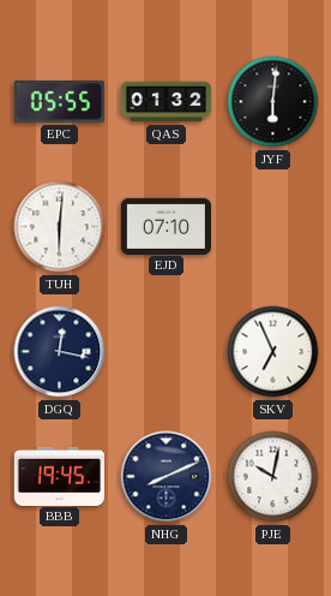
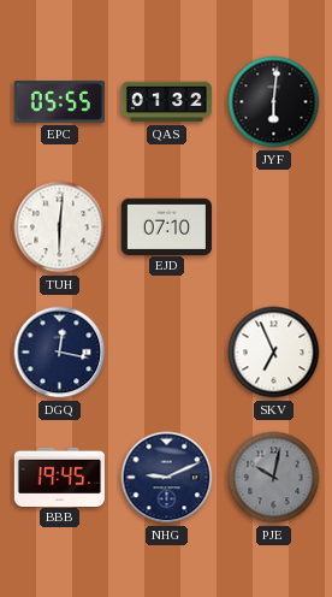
NHG: 8:11 -> 9:11
PJE dial: white -> grey
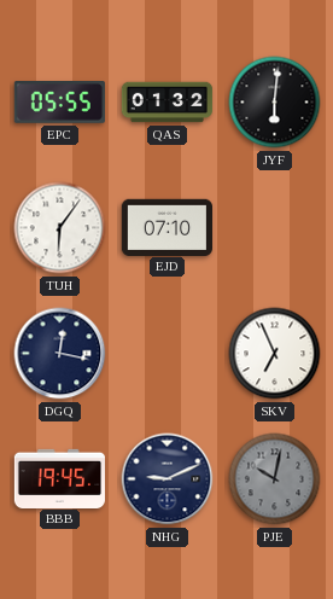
TUH: 6:01 -> 6:06
